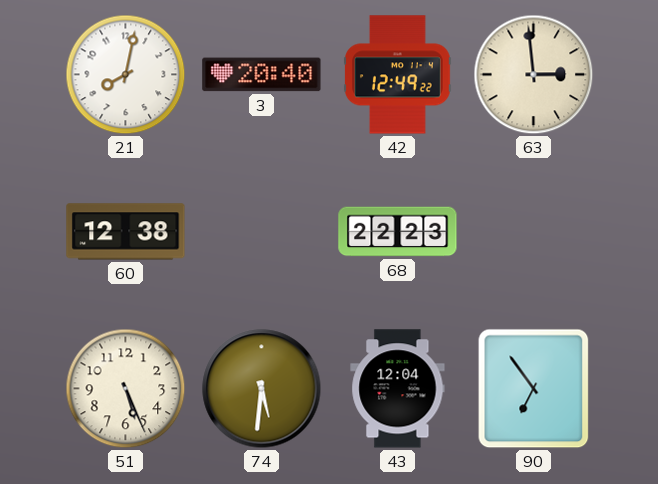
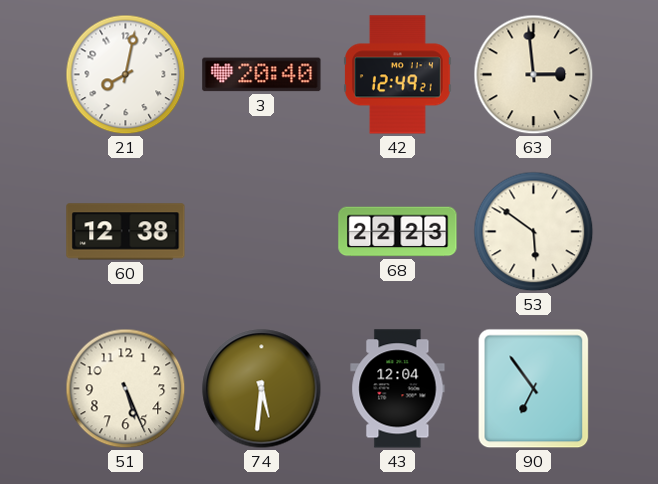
42: 12:49:22 -> 12:49:21
53: none -> 5:51
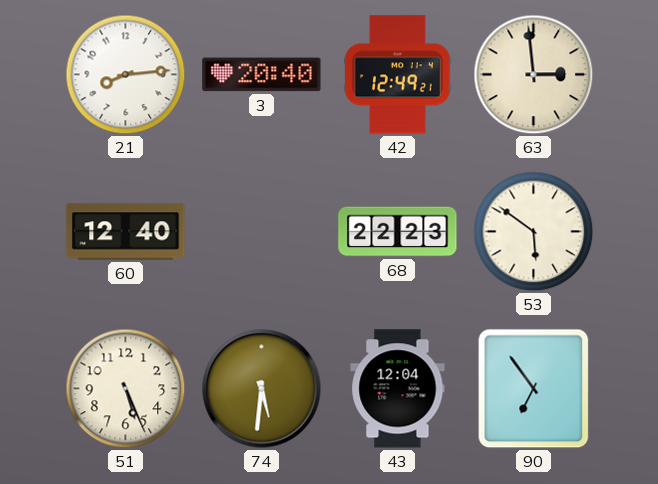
21: 8:02 -> 8:14
60: 12:38 -> 12:40
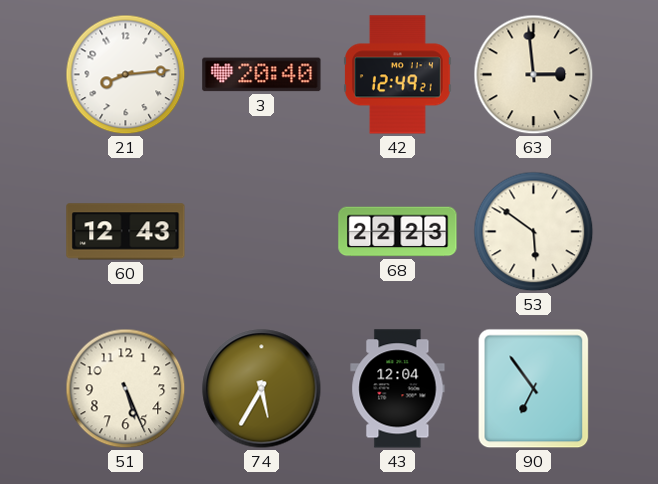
60: 12:40 -> 12:43
74: 5:31 -> 5:35
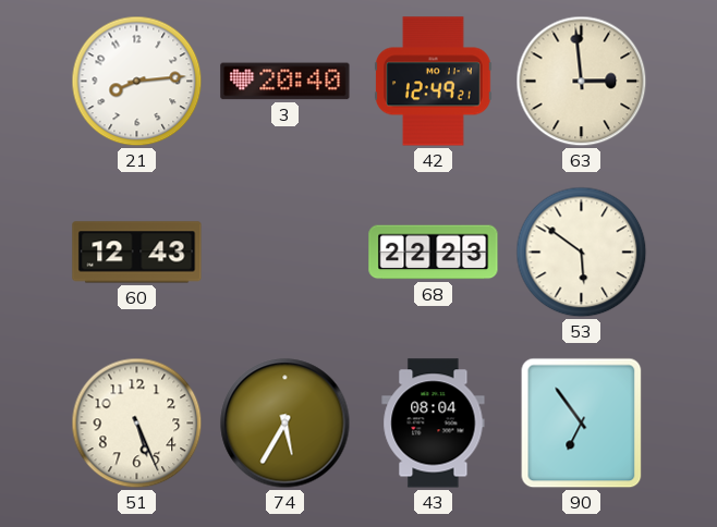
43: 12:04 -> 08:04
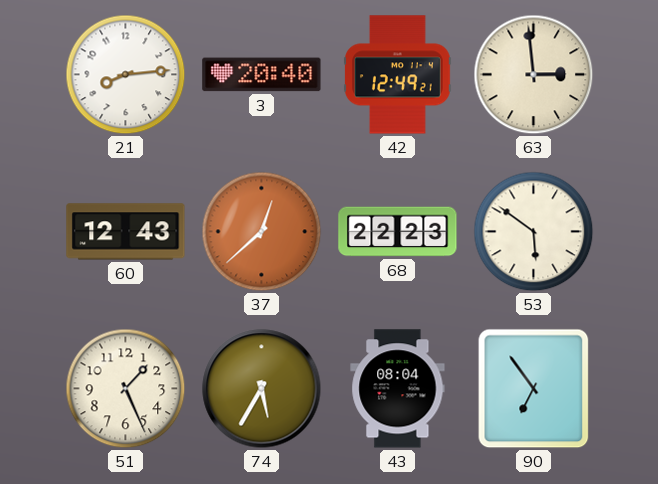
37: none -> 12:38
51: 5:26 -> 1:26
